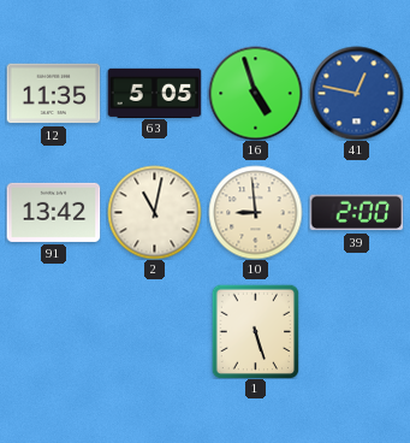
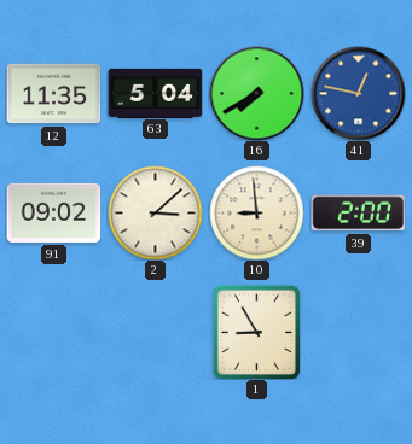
63: 5:05 -> 5:04
16: 4:57 -> 7:40
91: 13:42 -> 09:02
2: 11:02 -> 3:08
1: 5:27 -> 8:55
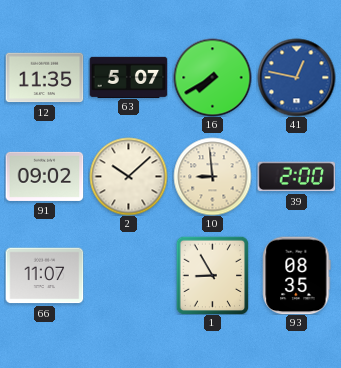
63: 5:04 -> 5:07
2: 3:08 -> 10:08
66: none -> 11:07
93: none -> 08:35
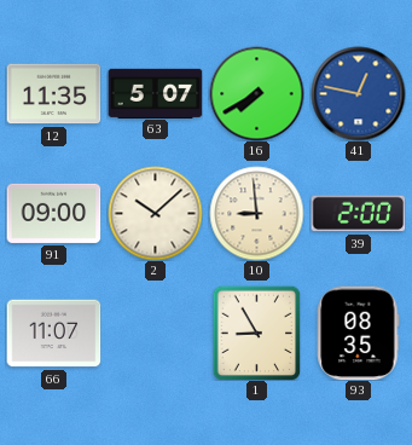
91: 09:02 -> 09:00
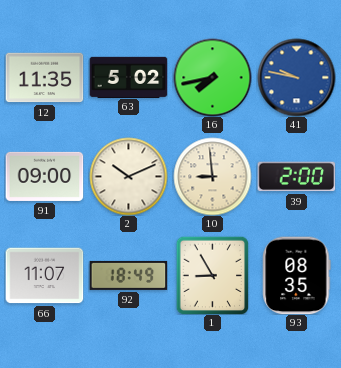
63: 5:07 -> 5:02
16: 7:40 -> 7:43
41: 12:47 -> 9:47
2: 10:08 -> 10:11
92: none -> 18:49
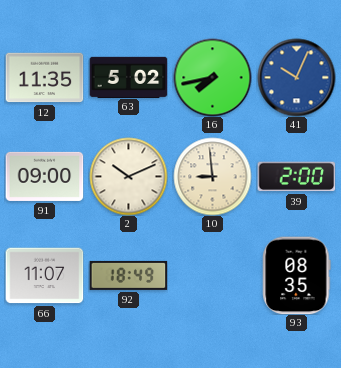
41: 9:47 -> 10:04
1: 8:55 -> none
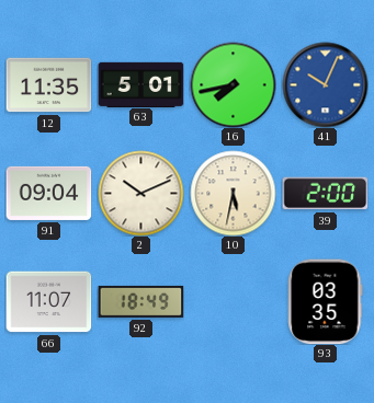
63: 5:02 -> 5:01
91: 09:00 -> 09:04
10: 8:59 -> 5:32
93: 08:35 -> 03:35
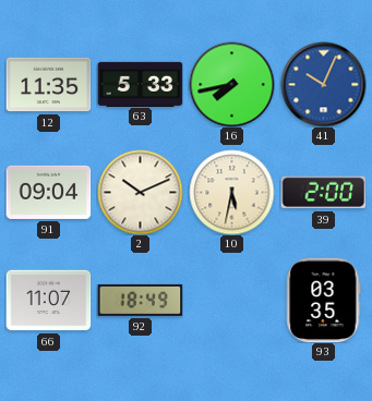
63: 5:01 -> 5:33
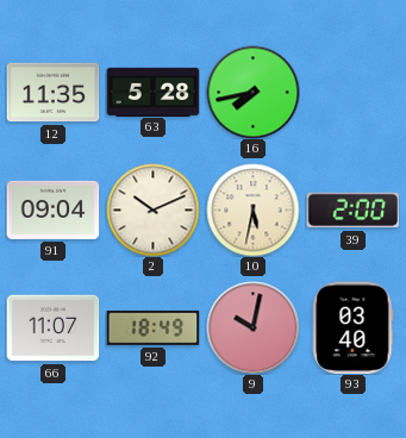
63: 5:33 -> 5:28
41: 10:04 -> none
9: none -> 10:02
93: 03:35 -> 03:40
